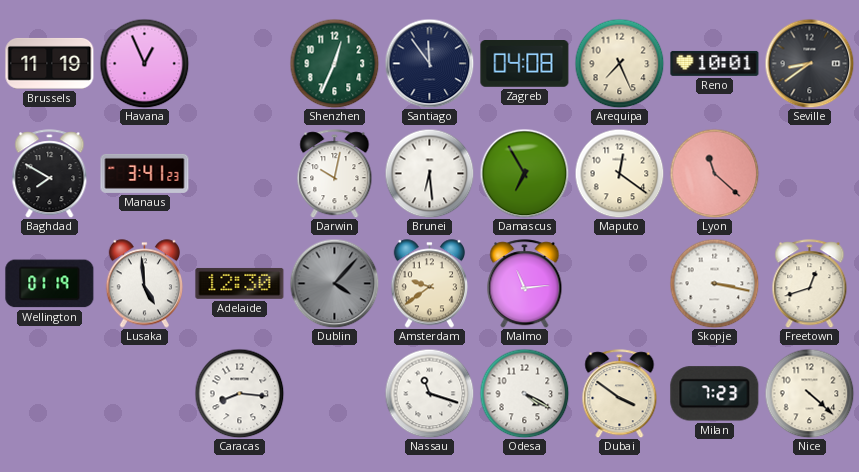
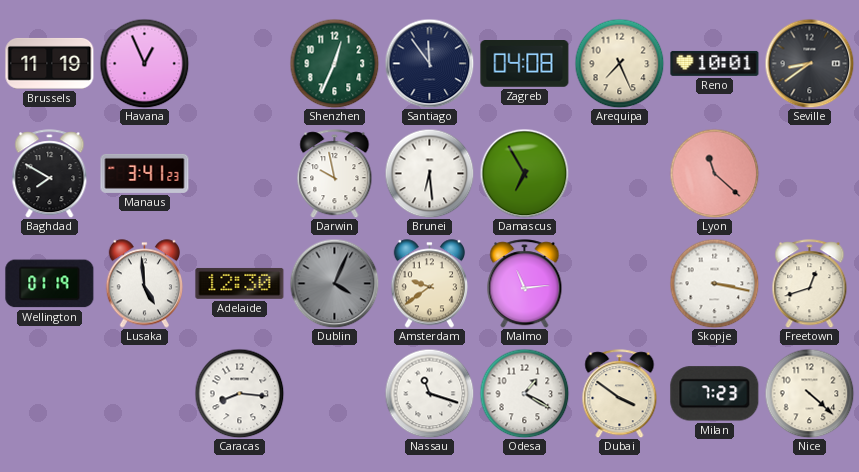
Darwin: 10:02 -> 9:58
Maputo: 12:21 -> none
Dublin: 4:07 -> 4:04
Odesa: 4:20 -> 1:20
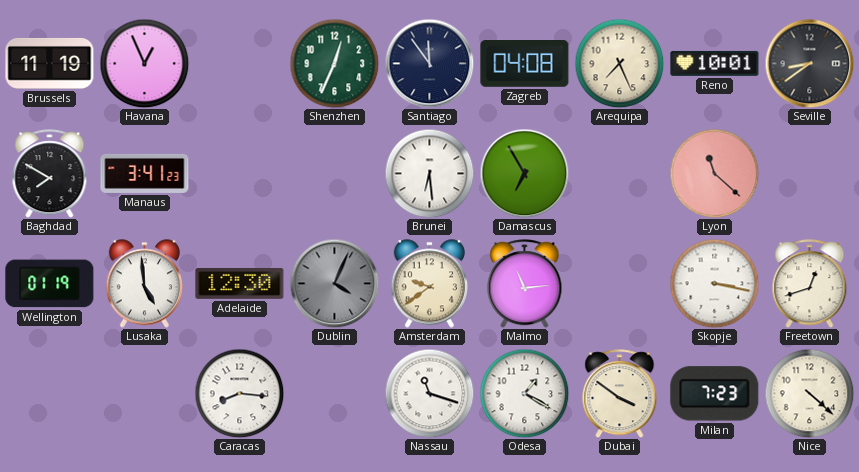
Darwin: 9:58 -> none
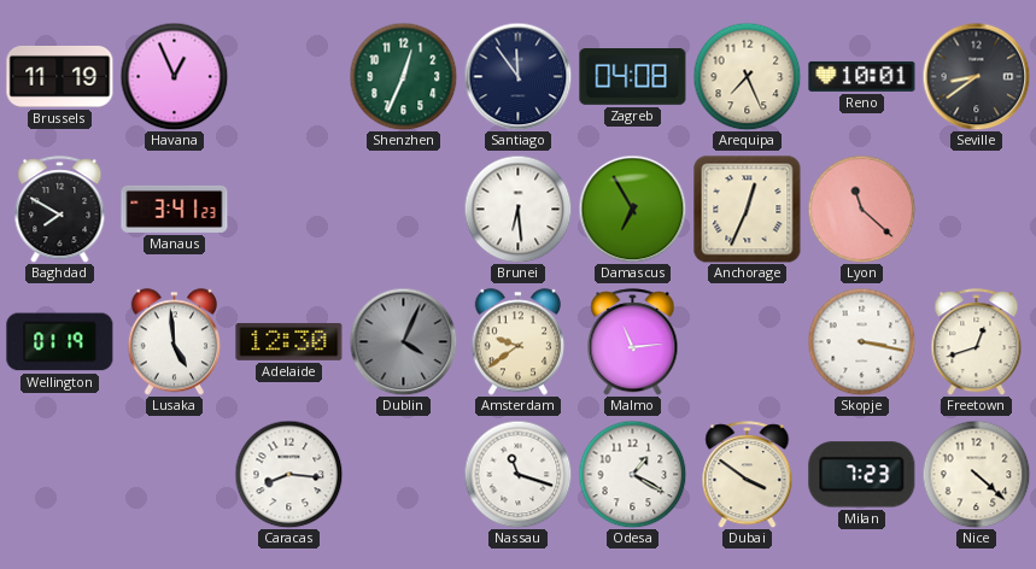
Anchorage: none -> 12:34
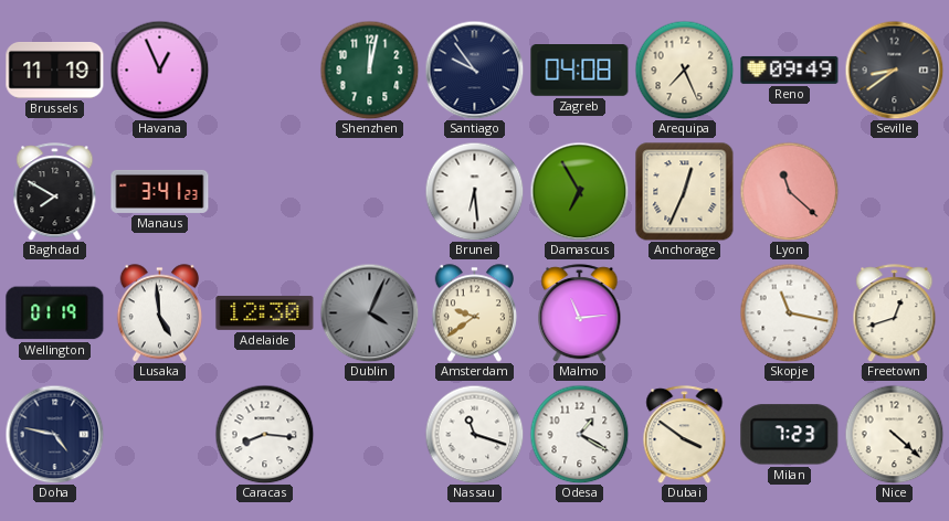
Shenzhen: 12:34 -> 12:02
Santiago: 11:54 -> 9:54
Reno: 10:01 -> 09:49
Skopje: 3:17 -> 11:17
Doha: none -> 4:47
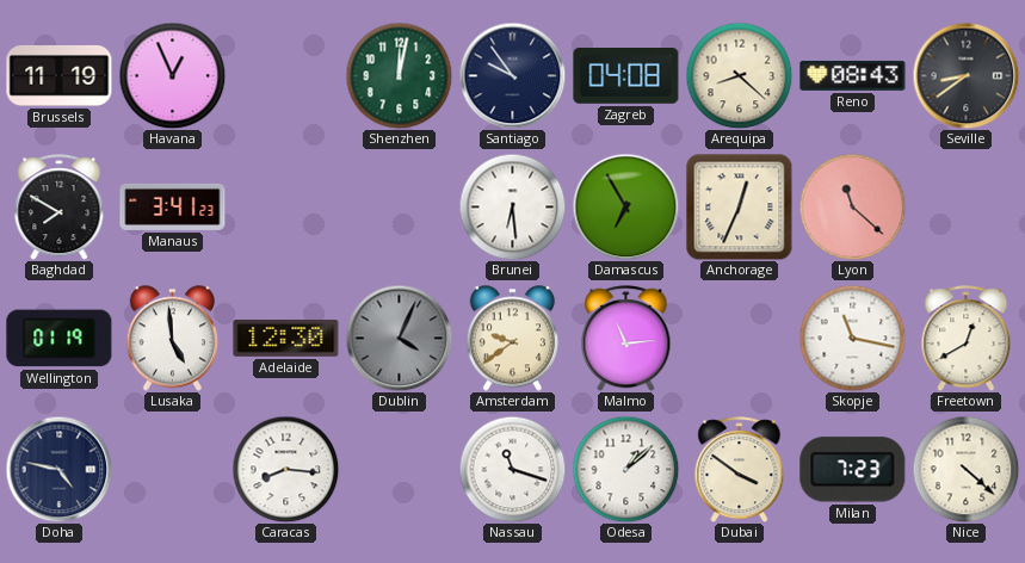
Arequipa: 7:26 -> 8:22
Reno: 09:49 -> 08:43
Freetown: 12:42 -> 12:40
Odesa: 1:20 -> 1:08
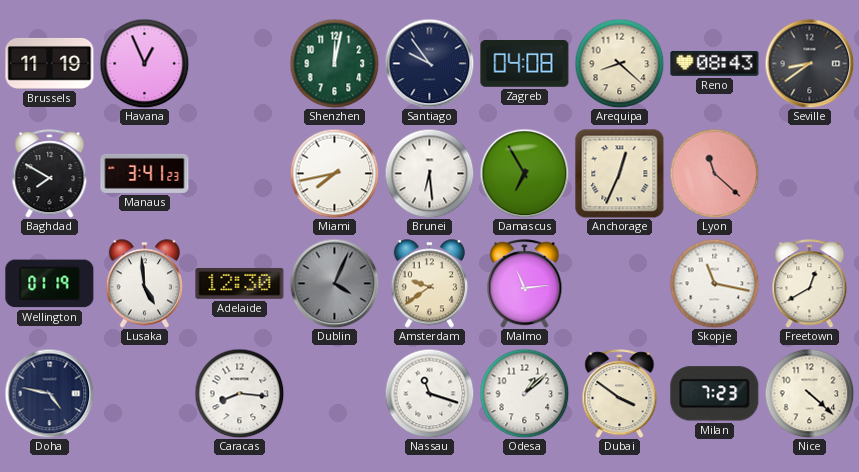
Miami: none -> 7:43
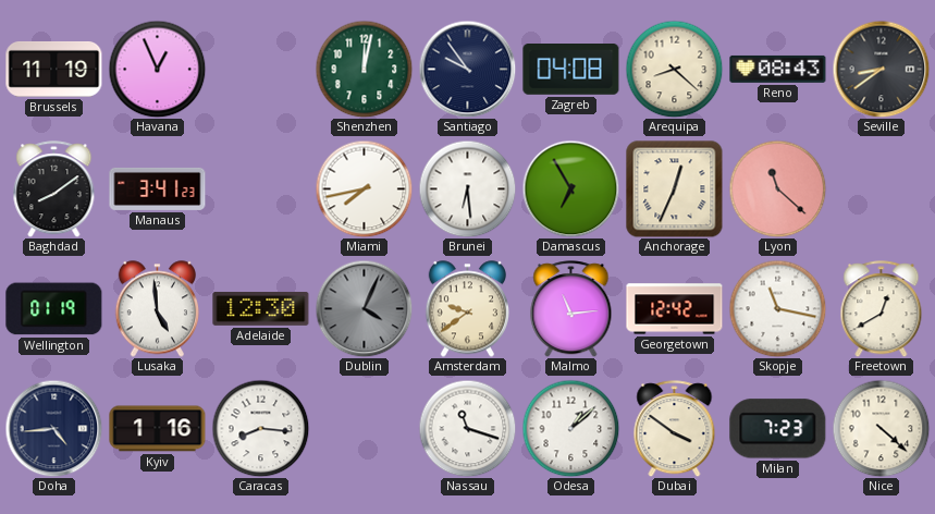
Baghdad: 7:50 -> 8:09
Georgetown: none -> 12:42
Doha: 4:47 -> 4:44
Kyiv: none -> 1:16
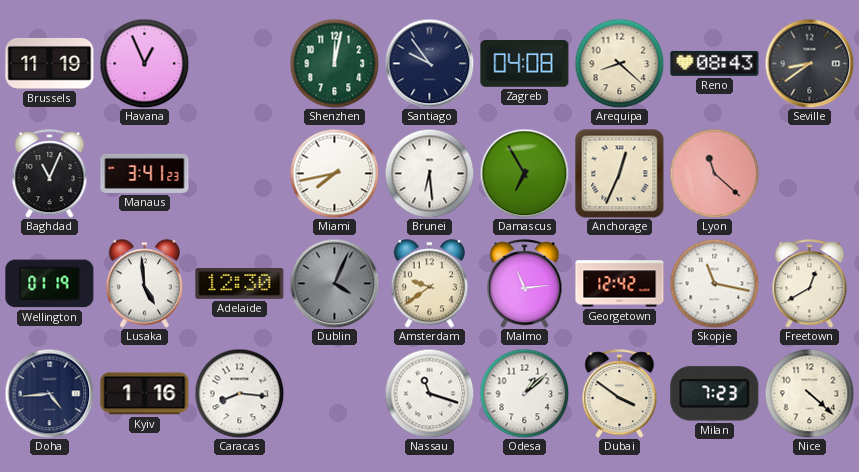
Baghdad: 8:09 -> 11:04
